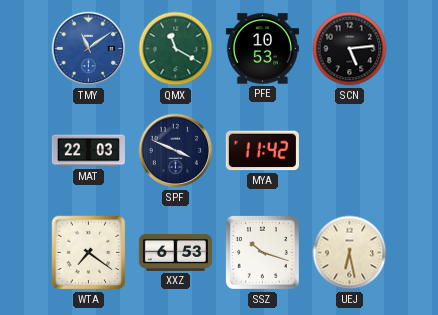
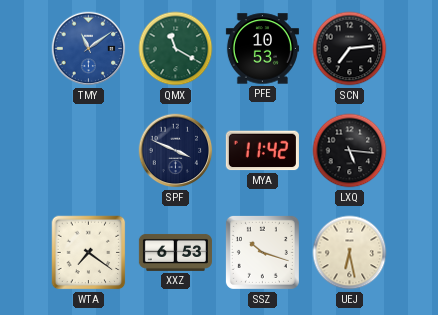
SCN: 5:14 -> 7:14
MAT: 22:03 -> none
LXQ: none -> 5:16
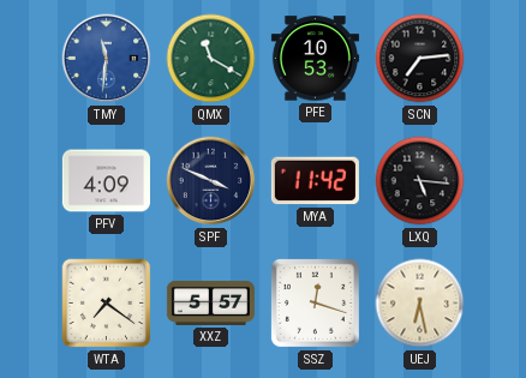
TMY: 11:09 -> 11:31
PFV: none -> 4:09
XXZ: 6:53 -> 5:57
SSZ: 10:18 -> 12:18
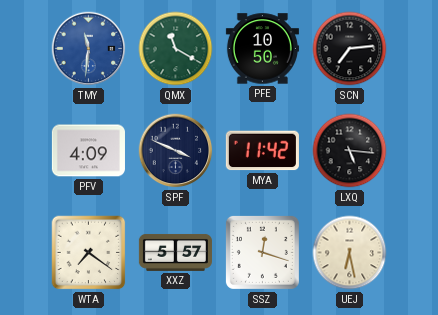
PFE: 10:53 -> 10:50
